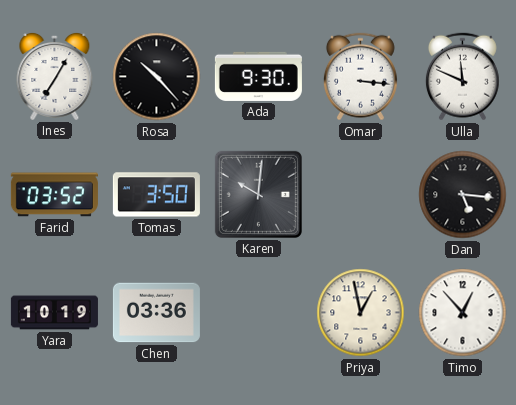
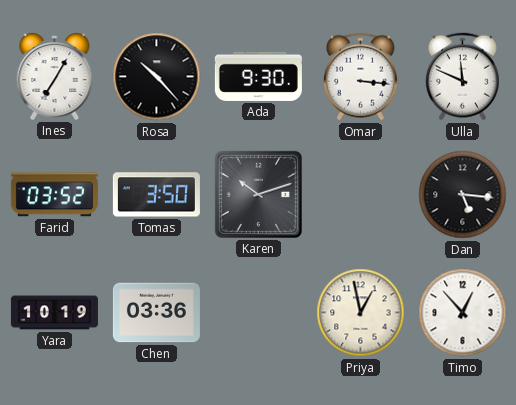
Karen: 10:01 -> 10:12
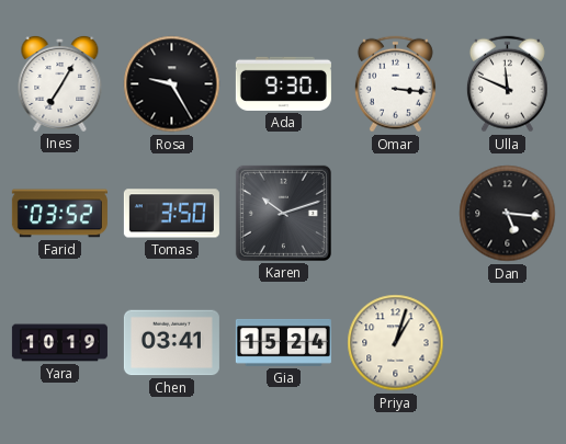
Rosa: 10:23 -> 9:25
Chen: 03:36 -> 03:41
Gia: none -> 15:24
Priya: 12:58 -> 1:03
Timo: 12:53 -> none
